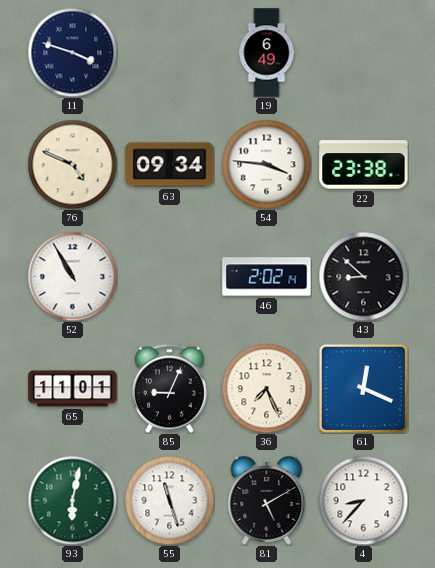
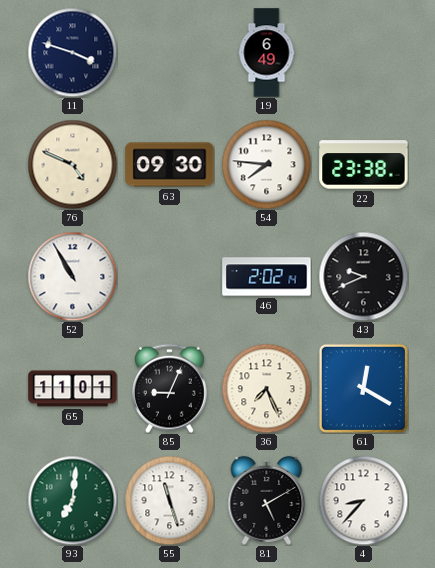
63: 09:34 -> 09:30
54: 3:46 -> 7:46
43: 8:52 -> 9:41
61: 12:19 -> 12:20
93: 6:02 -> 7:01
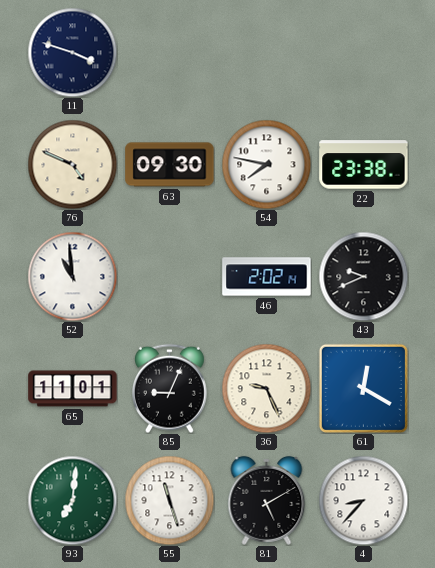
19: 6:49 -> none
54: 7:46 -> 7:47
52: 10:55 -> 10:59
36: 7:26 -> 9:26
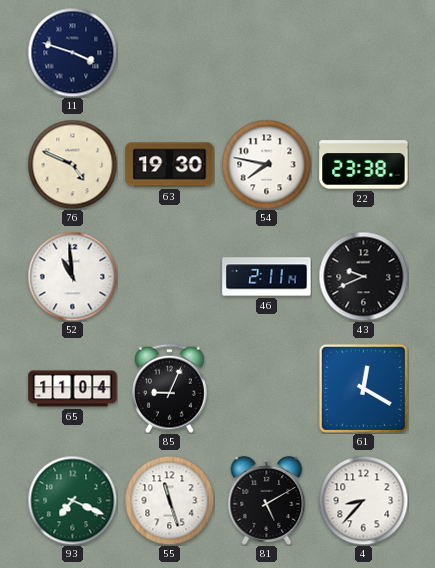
63: 09:30 -> 19:30
46: 2:02 -> 2:11
65: 11:01 -> 11:04
36: 9:26 -> none
93: 7:01 -> 7:19
